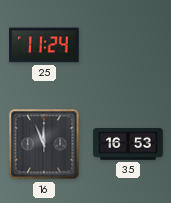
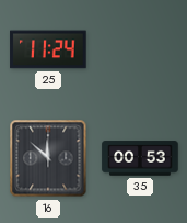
16: 11:56 -> 11:52
35: 16:53 -> 00:53
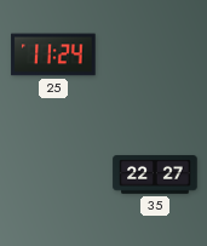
16: 11:52 -> none
35: 00:53 -> 22:27
